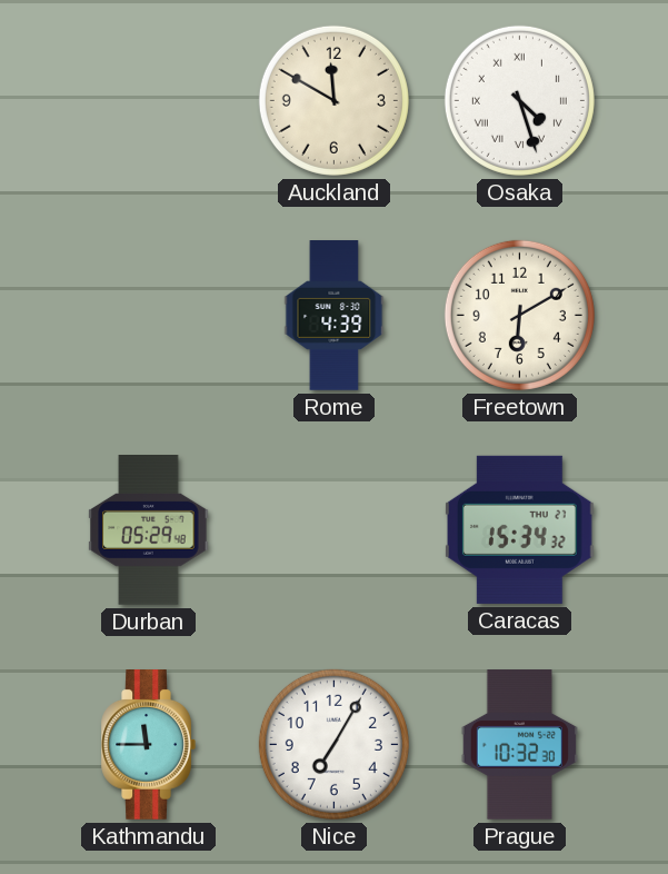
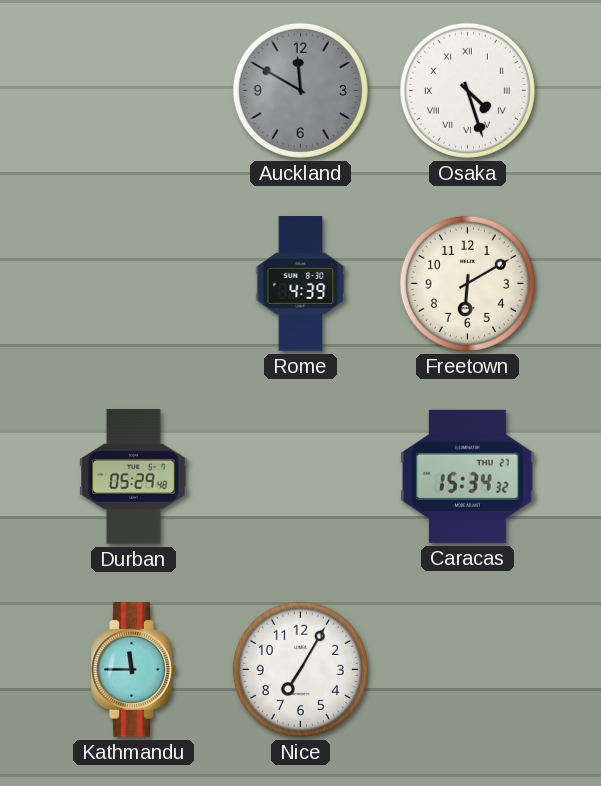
Auckland dial: cream -> grey
Prague: 10:32 -> none
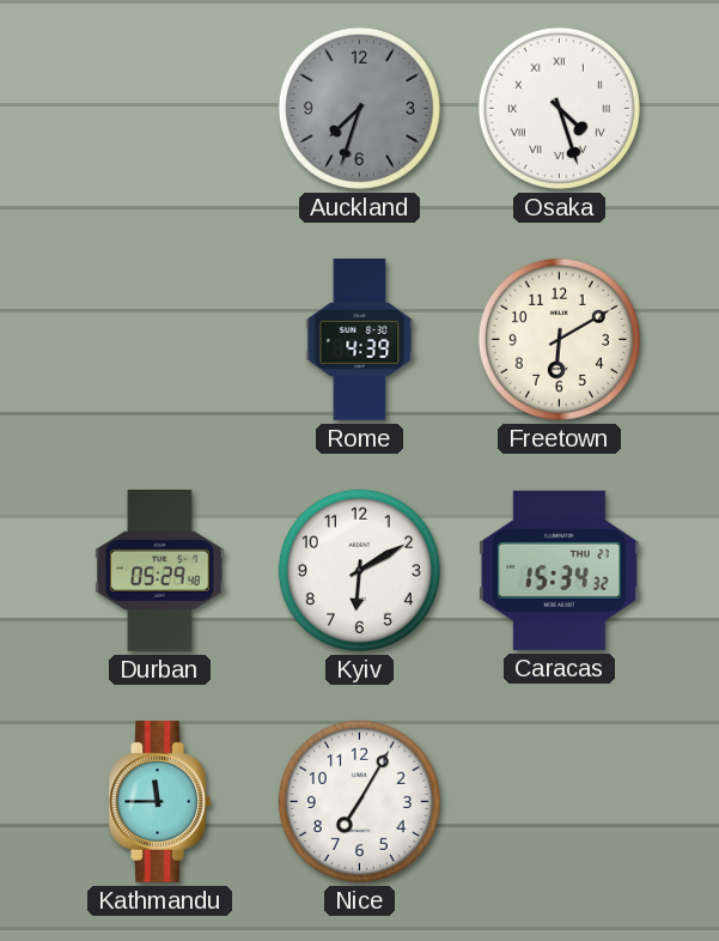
Auckland: 11:50 -> 7:33
Kyiv: none -> 6:10
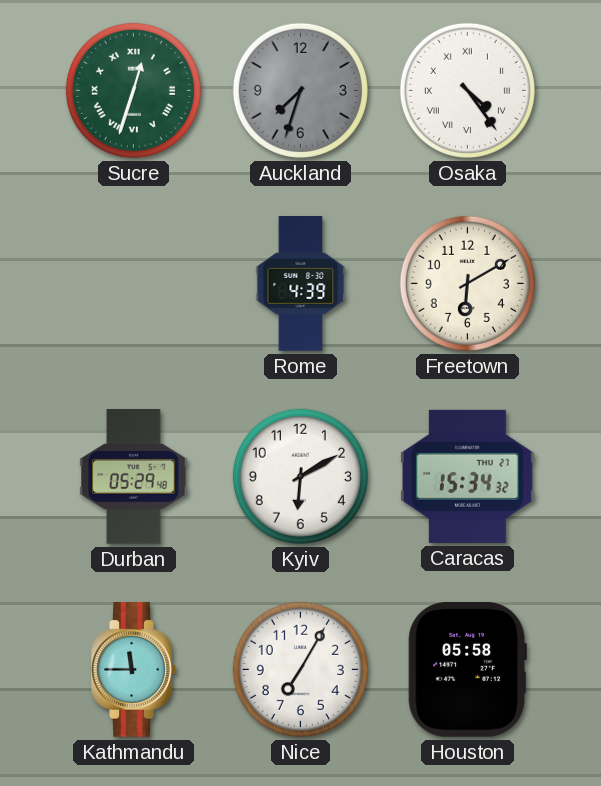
Sucre: none -> 12:33
Osaka: 4:27 -> 4:24
Houston: none -> 05:58
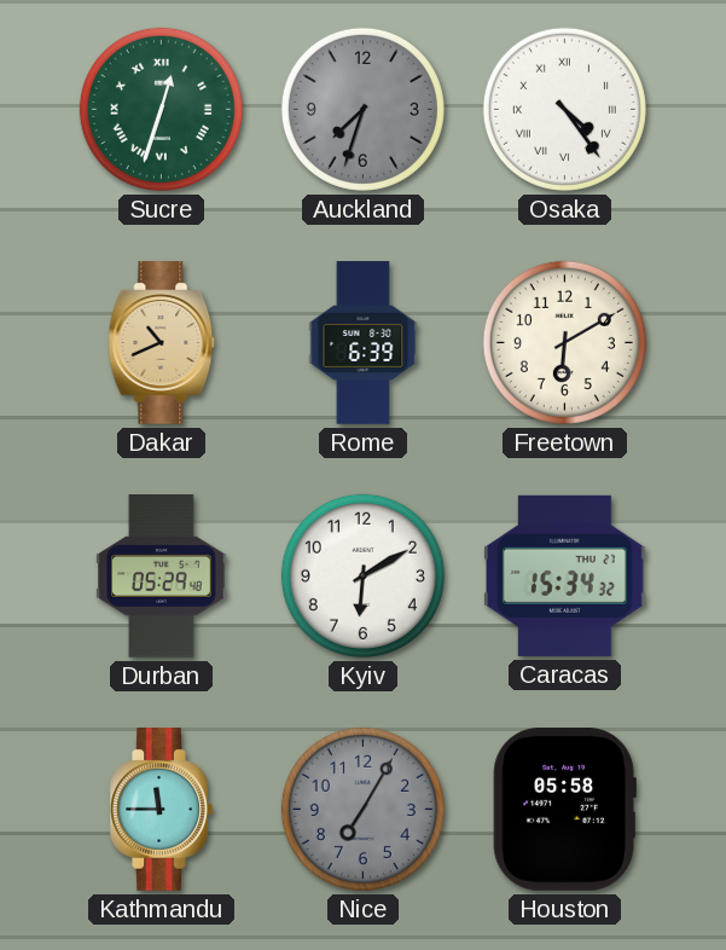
Dakar: none -> 10:41
Rome: 4:39 -> 6:39
Nice dial: white -> grey
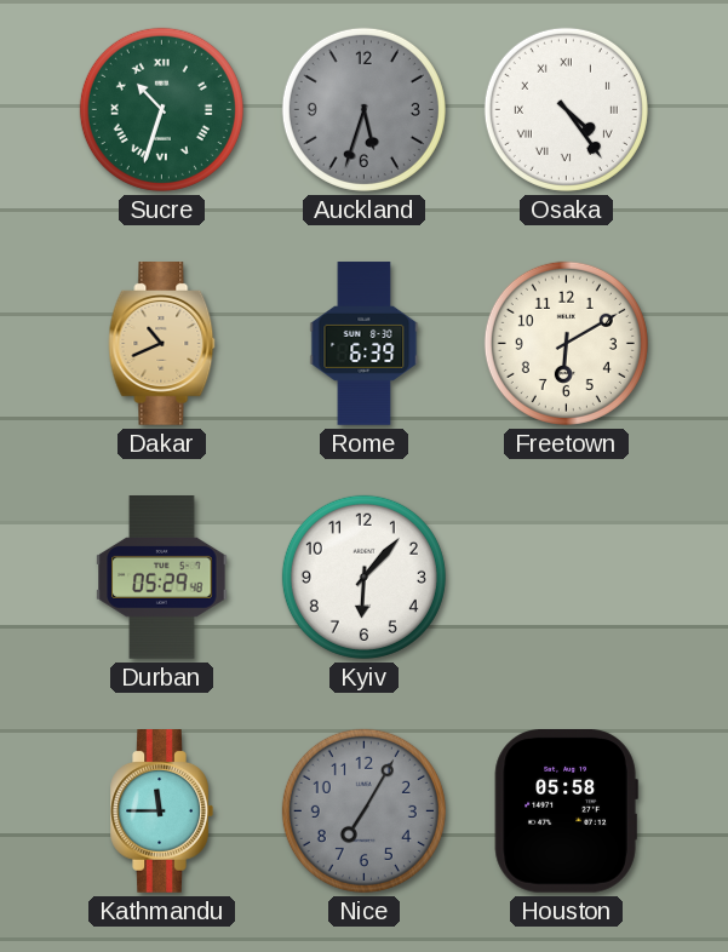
Sucre: 12:33 -> 10:33
Auckland: 7:33 -> 5:33
Kyiv: 6:10 -> 6:07
Caracas: 15:34 -> none
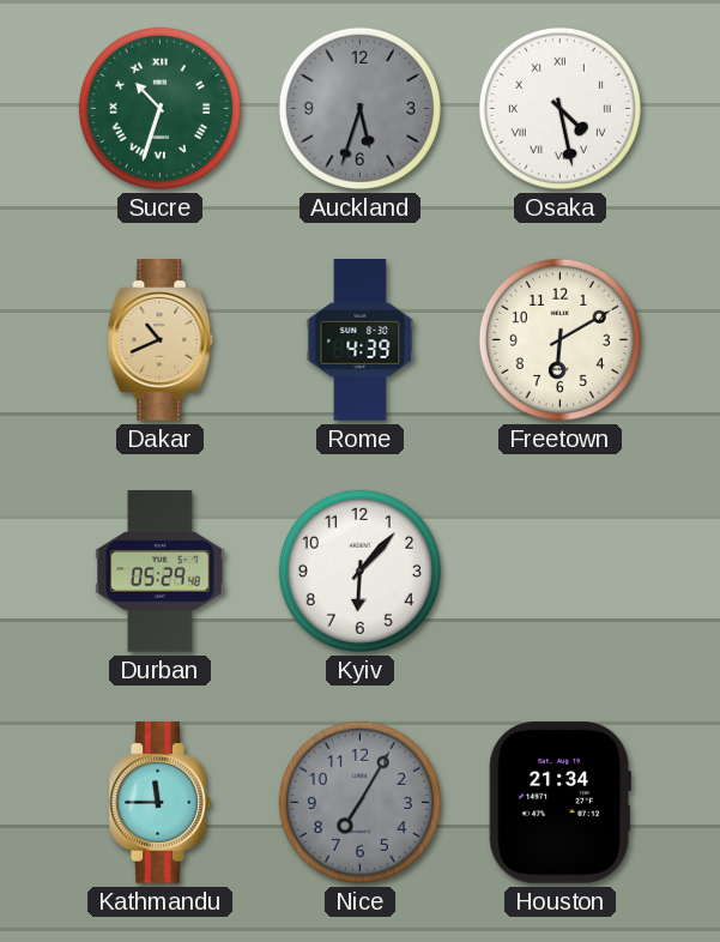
Osaka: 4:24 -> 4:28
Rome: 6:39 -> 4:39
Houston: 05:58 -> 21:34
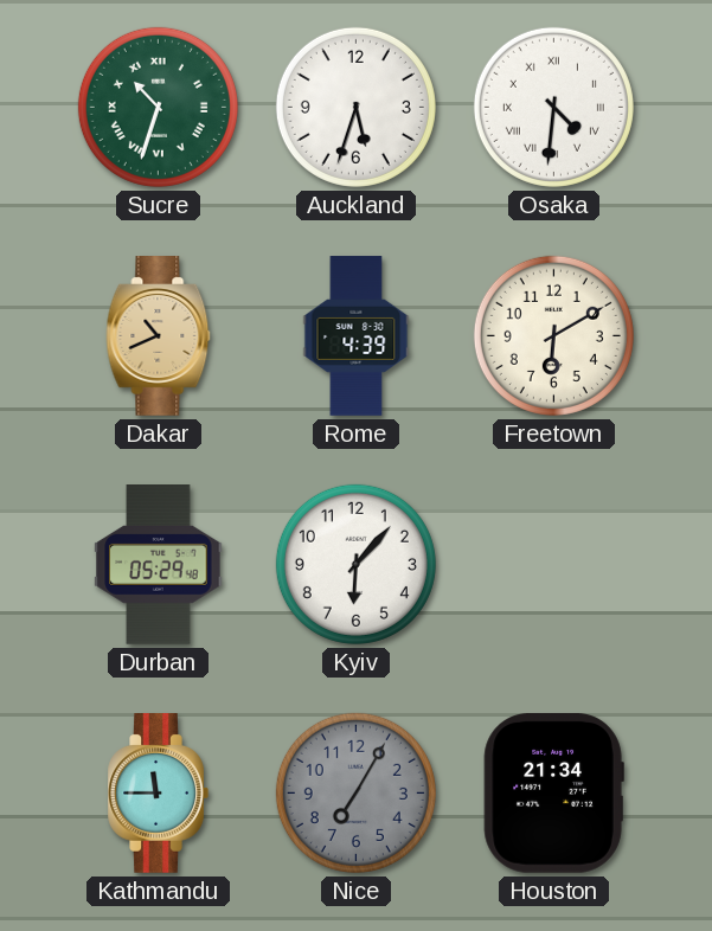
Auckland dial: grey -> white
Osaka: 4:28 -> 4:31
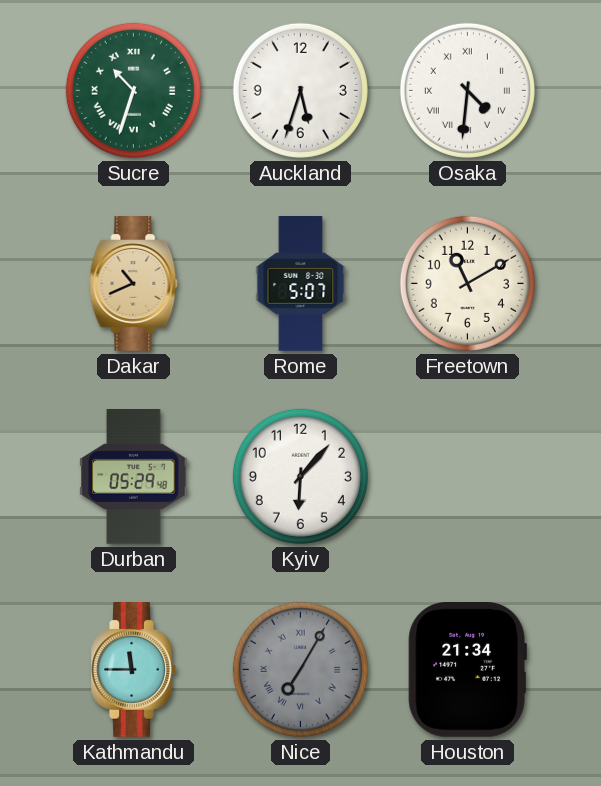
Rome: 4:39 -> 5:07
Freetown: 6:10 -> 11:10
Nice numerals: Arabic -> Roman
